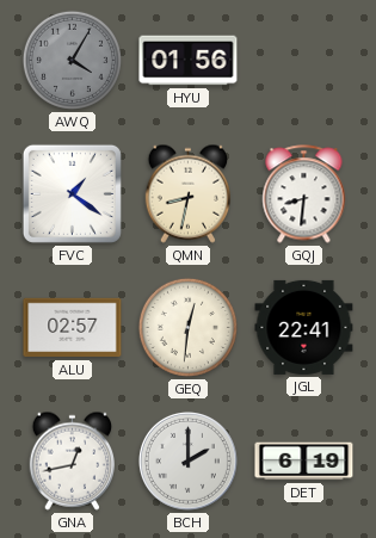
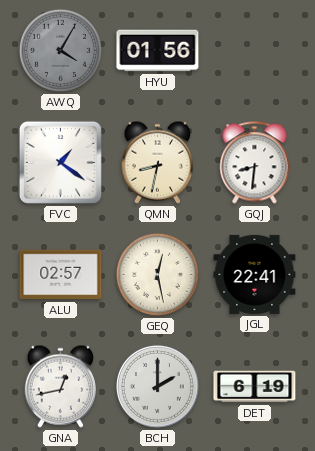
GEQ: 12:31 -> 12:28
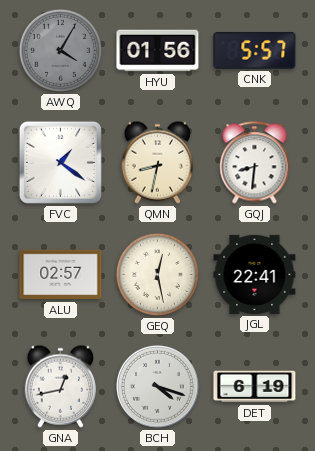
CNK: none -> 5:57
BCH: 2:00 -> 4:18
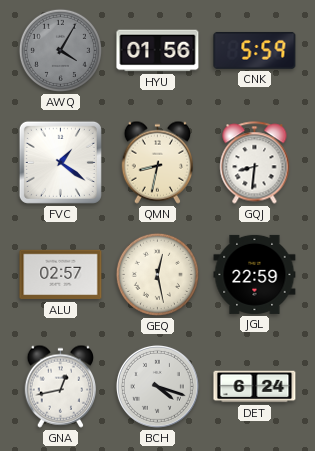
CNK: 5:57 -> 5:59
JGL: 22:41 -> 22:59
DET: 6:19 -> 6:24
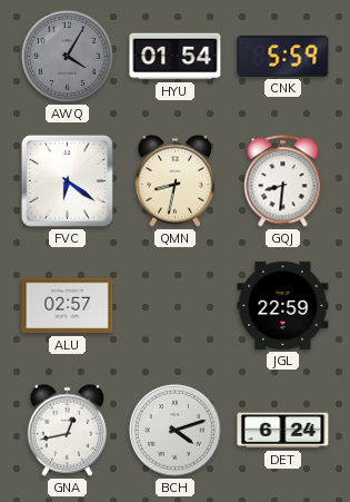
HYU: 01:56 -> 01:54
FVC: 1:21 -> 6:21
GEQ: 12:28 -> none
BCH: 4:18 -> 4:12
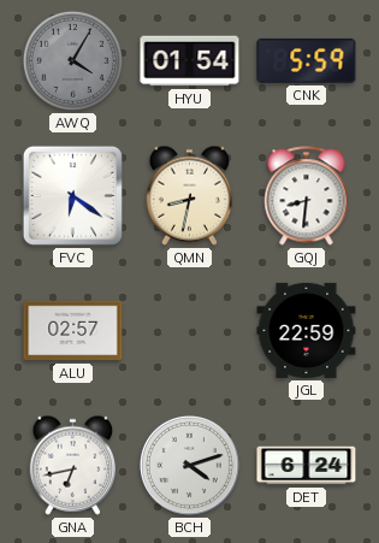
GNA: 12:43 -> 6:43
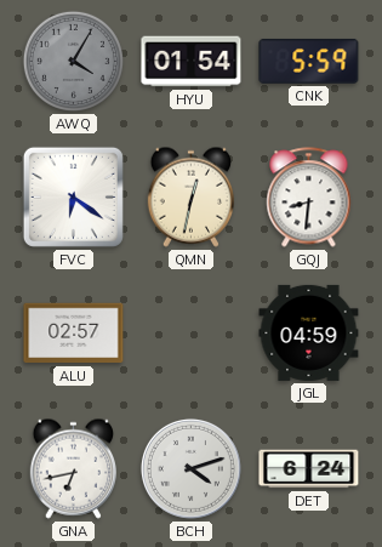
QMN: 8:32 -> 12:32
JGL: 22:59 -> 04:59
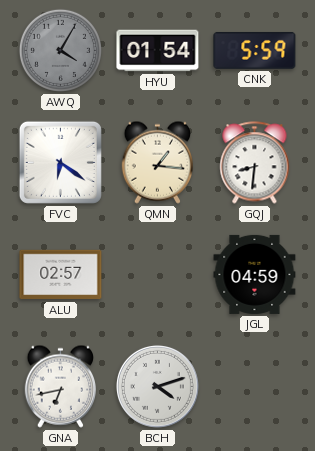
QMN: 12:32 -> 1:16
DET: 6:24 -> none
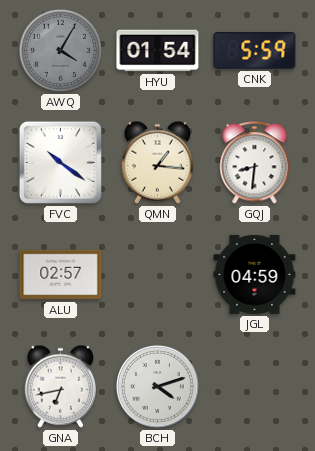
FVC: 6:21 -> 10:21
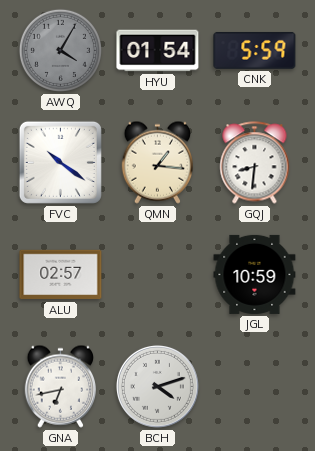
JGL: 04:59 -> 10:59
